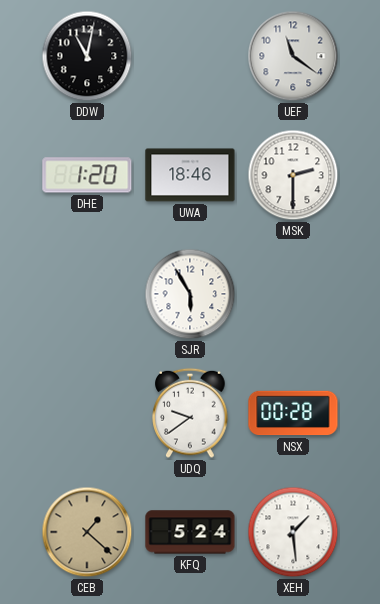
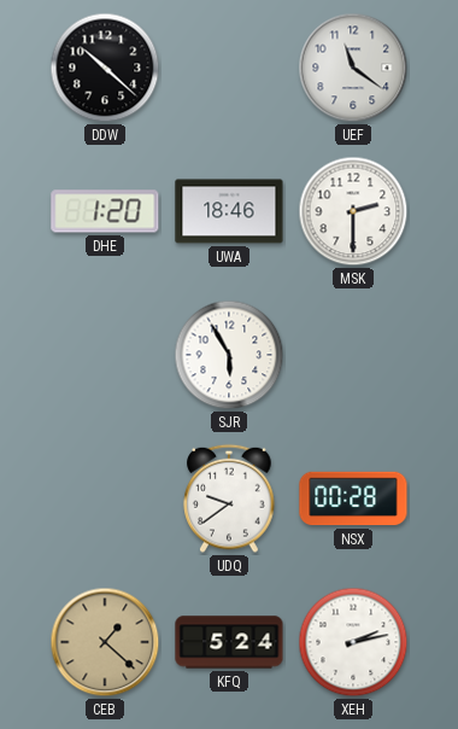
DDW: 11:02 -> 10:22
XEH: 1:29 -> 2:13
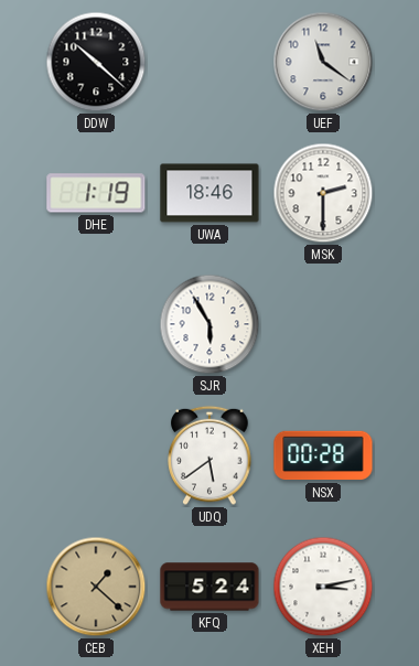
DHE: 1:20 -> 1:19
UDQ: 9:39 -> 5:39
XEH: 2:13 -> 3:13
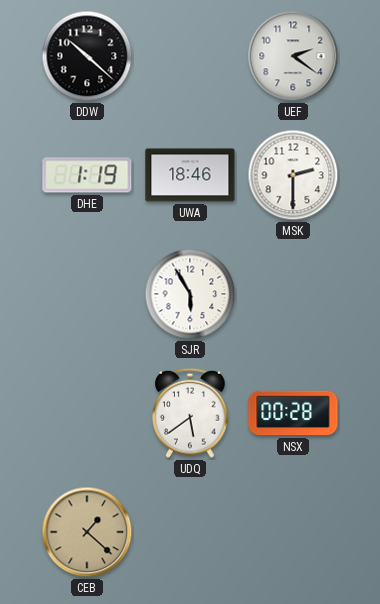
UEF: 11:21 -> 2:21
KFQ: 5:24 -> none
XEH: 3:13 -> none
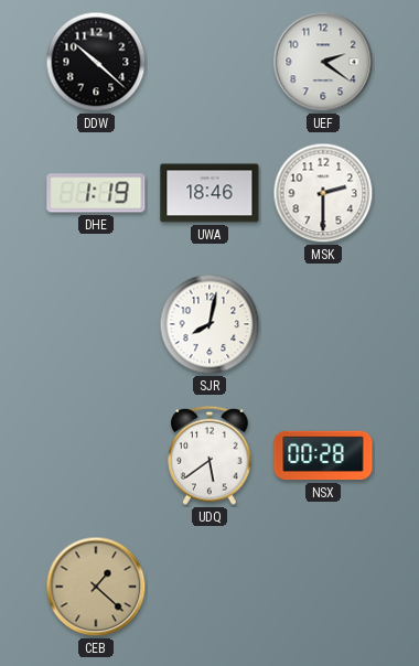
SJR: 5:55 -> 8:02
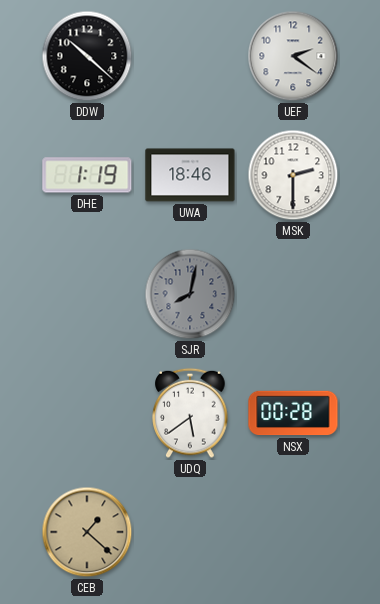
SJR dial: white -> grey
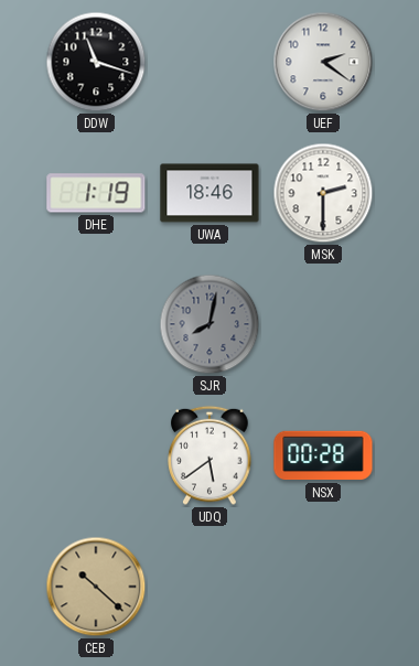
DDW: 10:22 -> 11:18
CEB: 1:22 -> 10:22
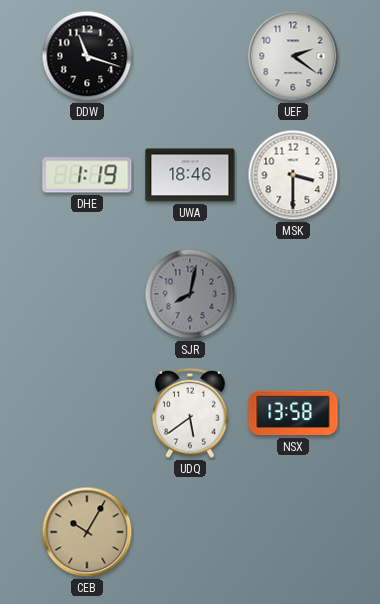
MSK: 2:30 -> 3:30
NSX: 00:28 -> 13:58
CEB: 10:22 -> 10:05
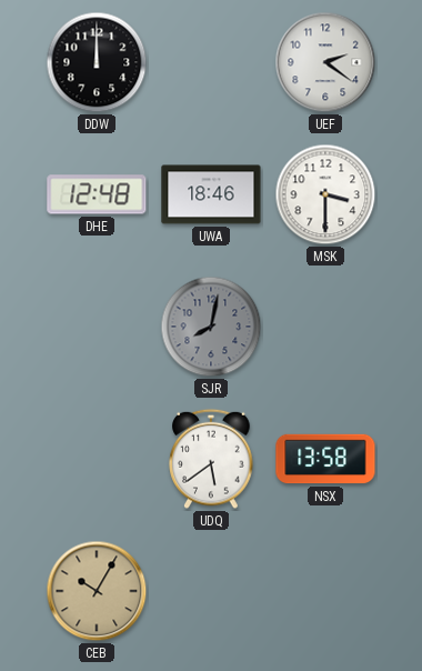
DDW: 11:18 -> 12:00
DHE: 1:19 -> 12:48
